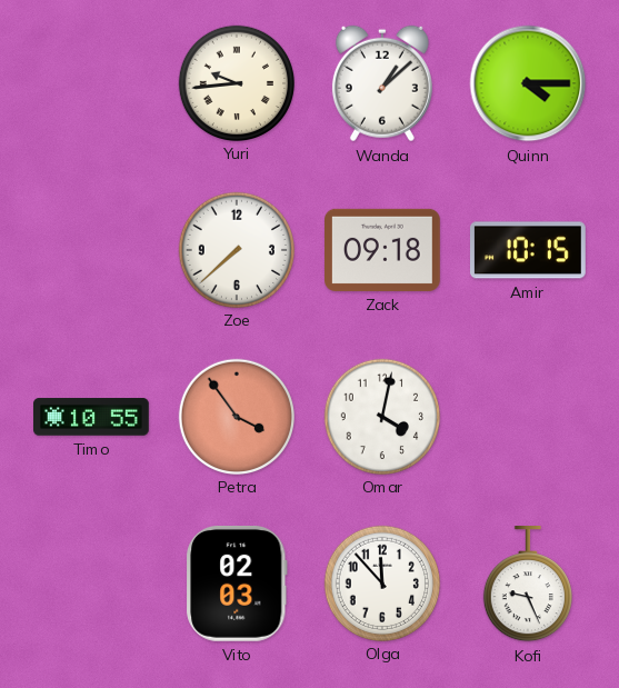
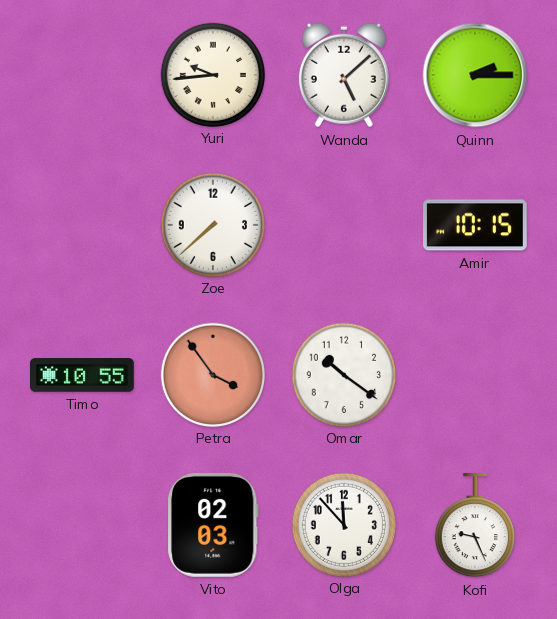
Wanda: 1:08 -> 5:08
Quinn: 4:15 -> 2:15
Zack: 09:18 -> none
Omar: 4:02 -> 10:21
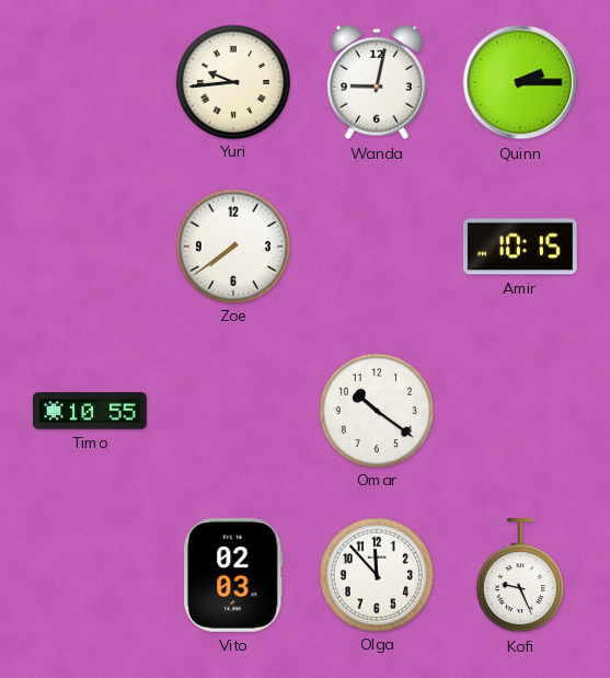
Wanda: 5:08 -> 9:02
Zoe: 7:38 -> 7:39
Petra: 3:54 -> none
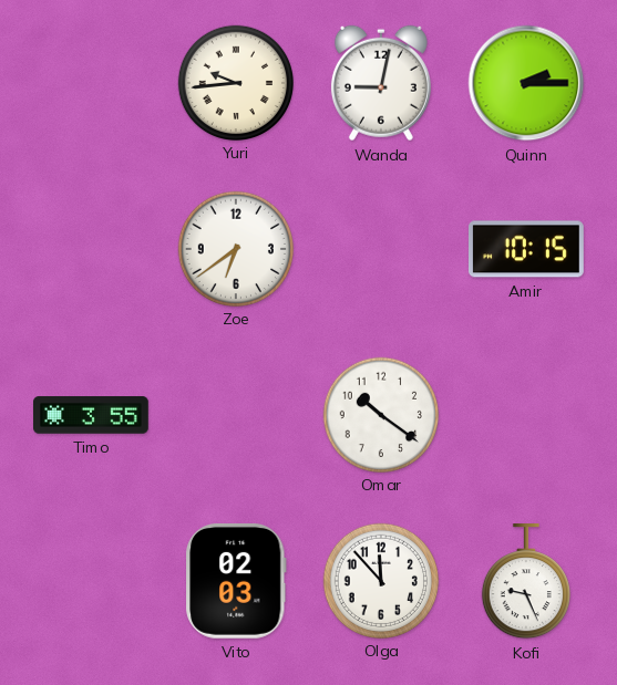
Zoe: 7:39 -> 6:39
Timo: 10:55 -> 3:55
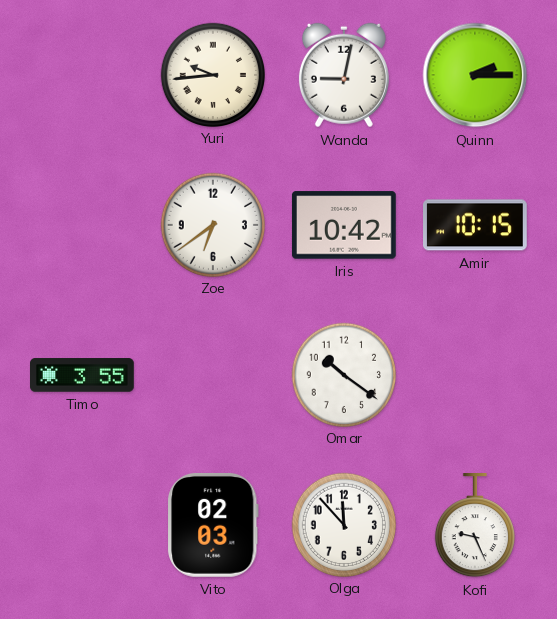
Iris: none -> 10:42
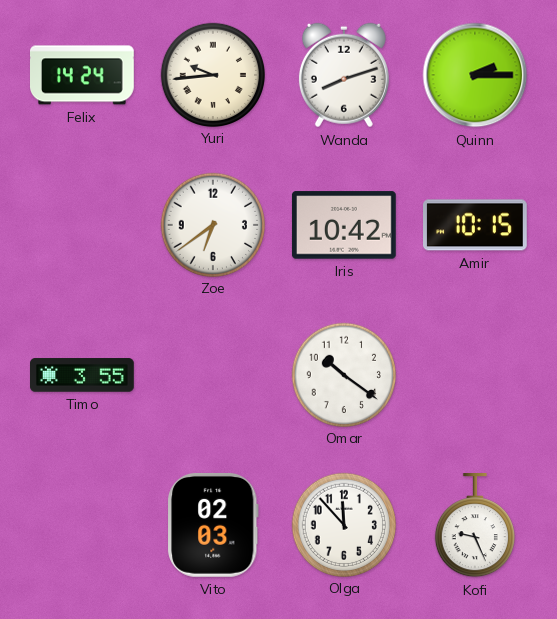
Felix: none -> 14:24
Wanda: 9:02 -> 8:12
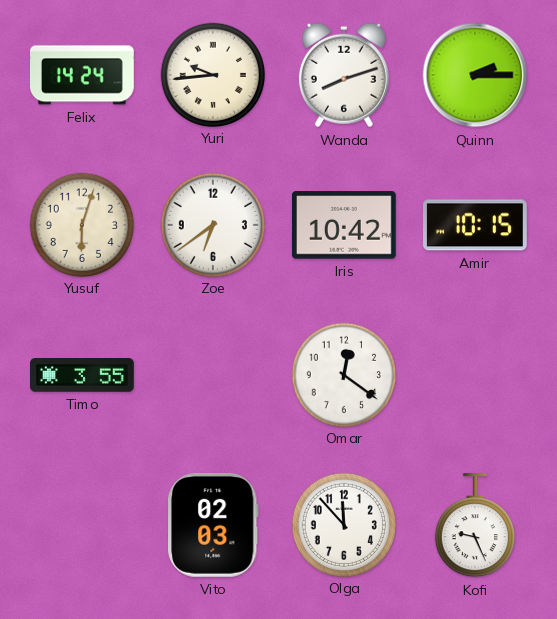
Yusuf: none -> 6:03
Omar: 10:21 -> 12:21
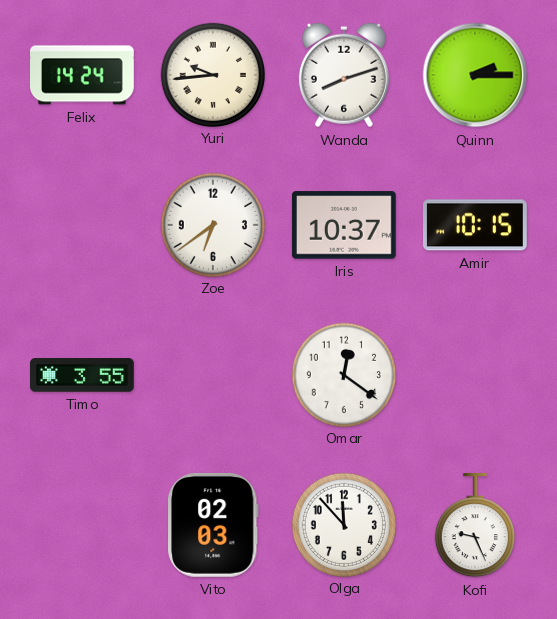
Yusuf: 6:03 -> none
Iris: 10:42 -> 10:37
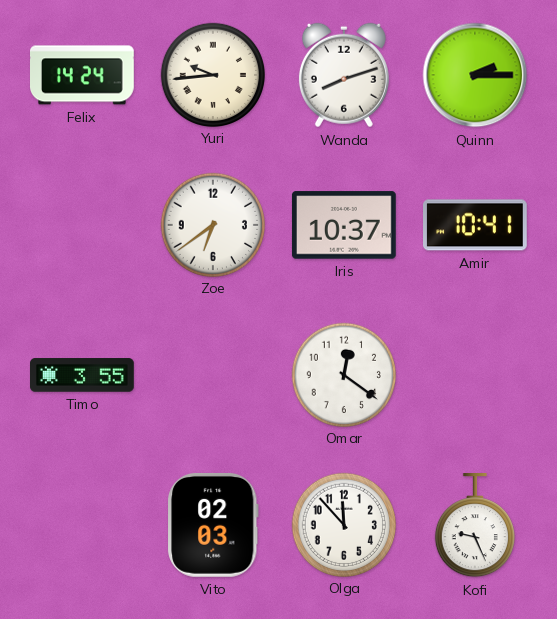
Amir: 10:15 -> 10:41
